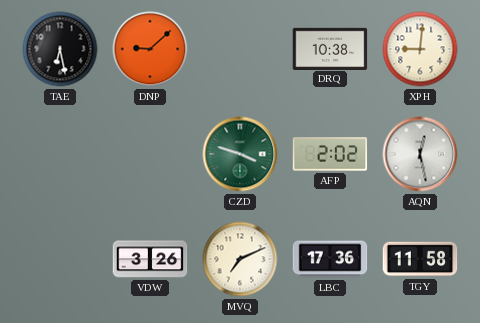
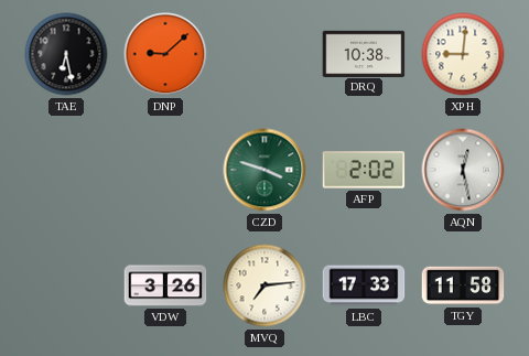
MVQ: 7:11 -> 7:14
LBC: 17:36 -> 17:33
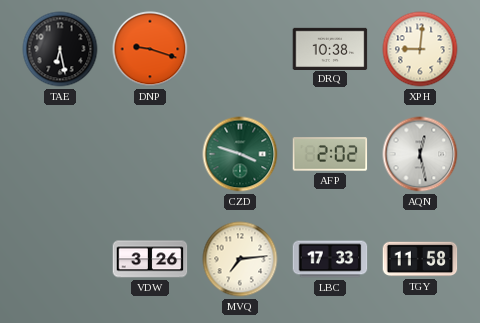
DNP: 9:08 -> 9:18
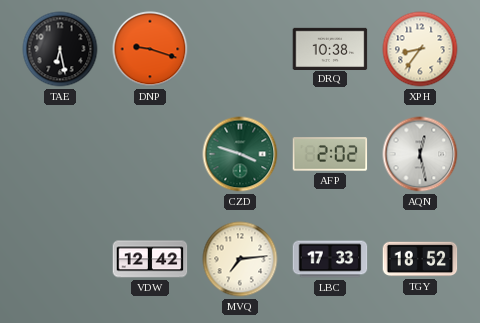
XPH: 9:01 -> 8:36
VDW: 3:26 -> 12:42
TGY: 11:58 -> 18:52
